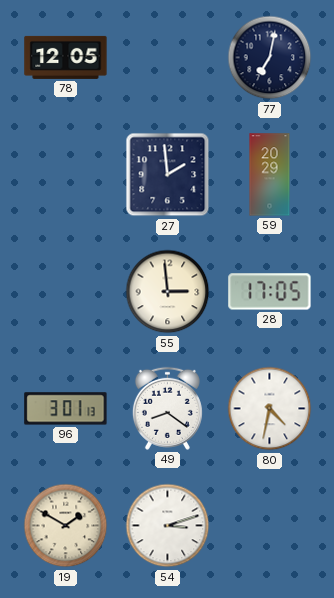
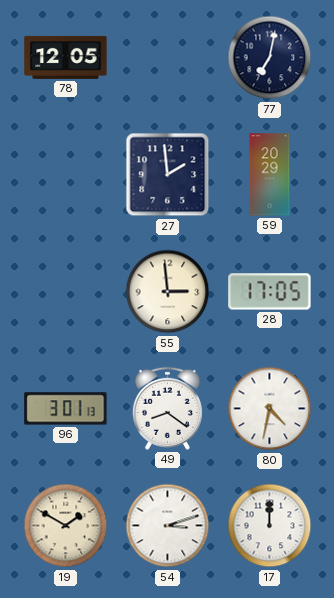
17: none -> 12:00
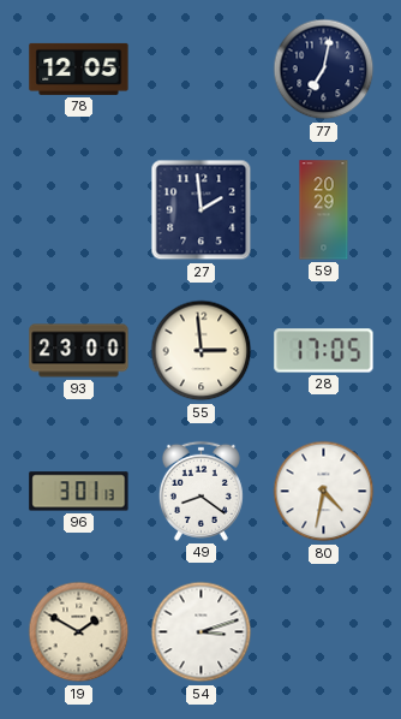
93: none -> 23:00
17: 12:00 -> none
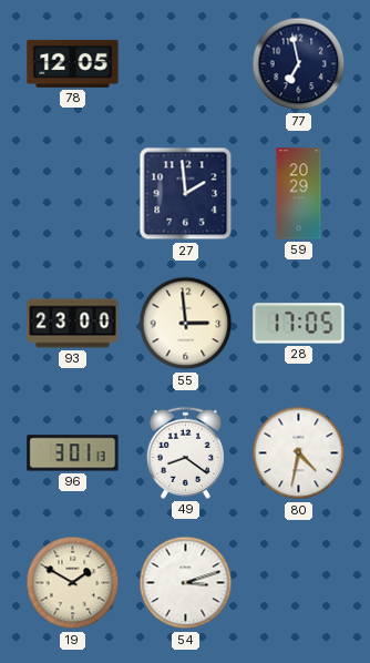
77: 7:02 -> 6:58
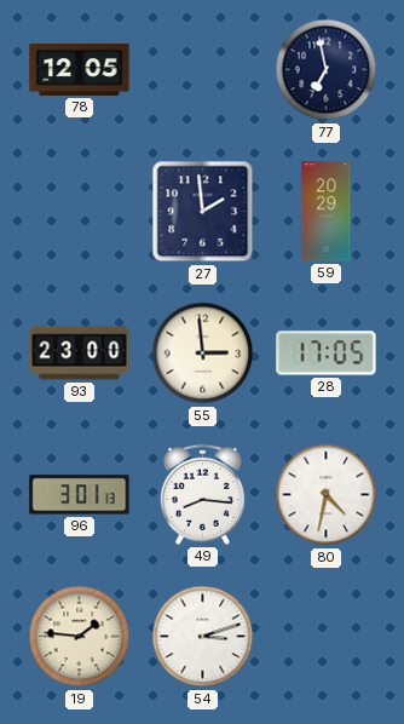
49: 8:21 -> 8:16
19: 1:50 -> 1:46
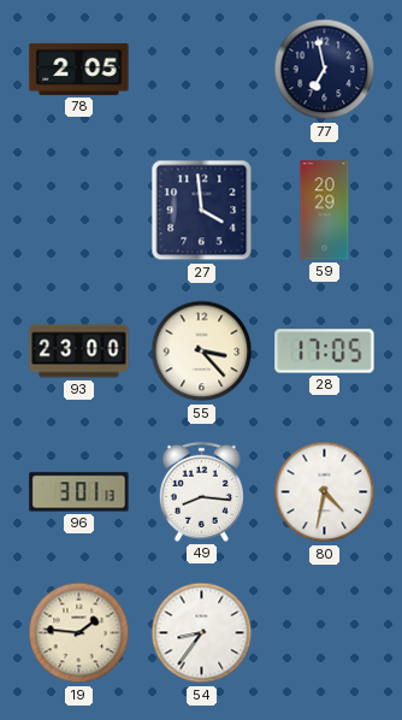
78: 12:05 -> 2:05
27: 1:59 -> 3:59
55: 2:59 -> 3:23
54: 3:12 -> 8:36
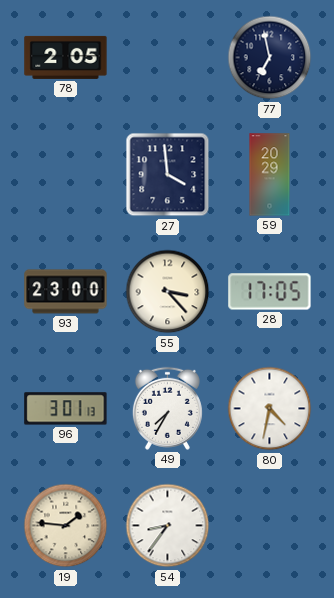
49: 8:16 -> 7:35
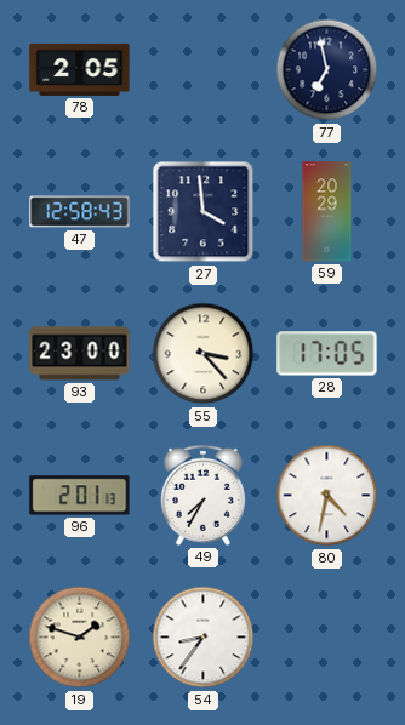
47: none -> 12:58
96: 3:01 -> 2:01
19: 1:46 -> 1:48
